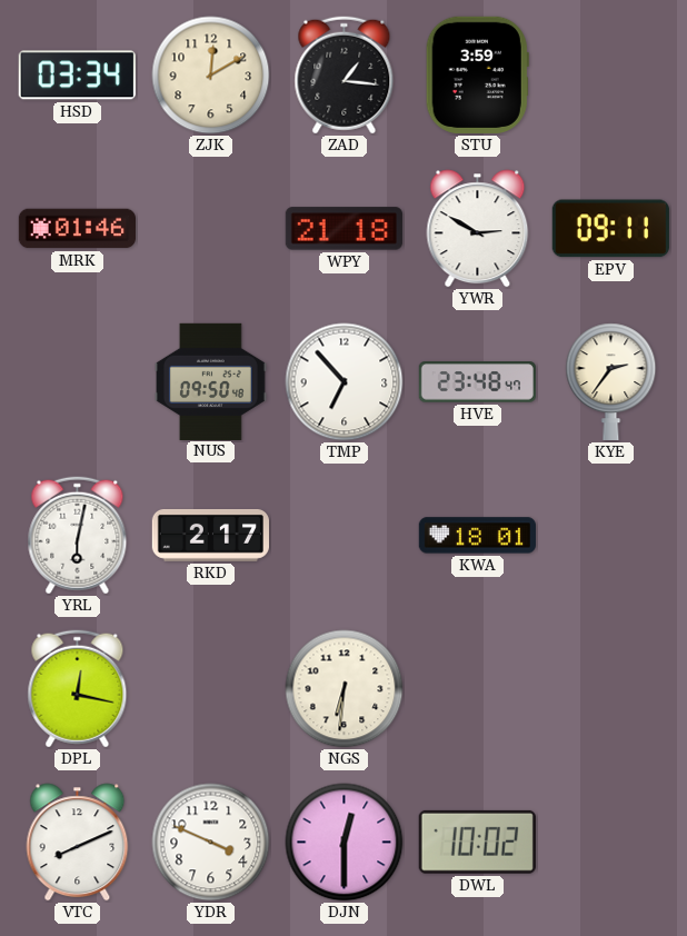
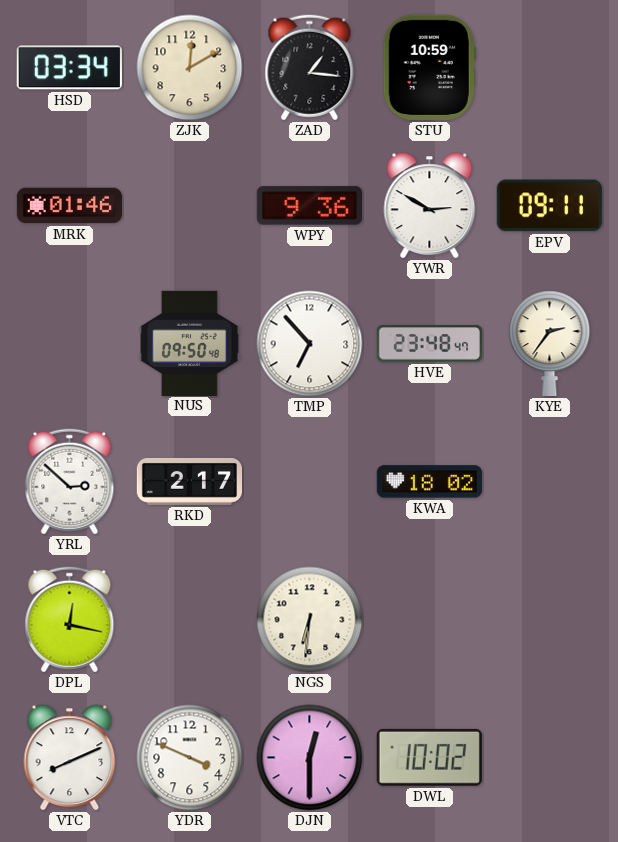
STU: 3:59 -> 10:59
WPY: 21:18 -> 9:36
YRL: 6:02 -> 2:52
KWA: 18:01 -> 18:02
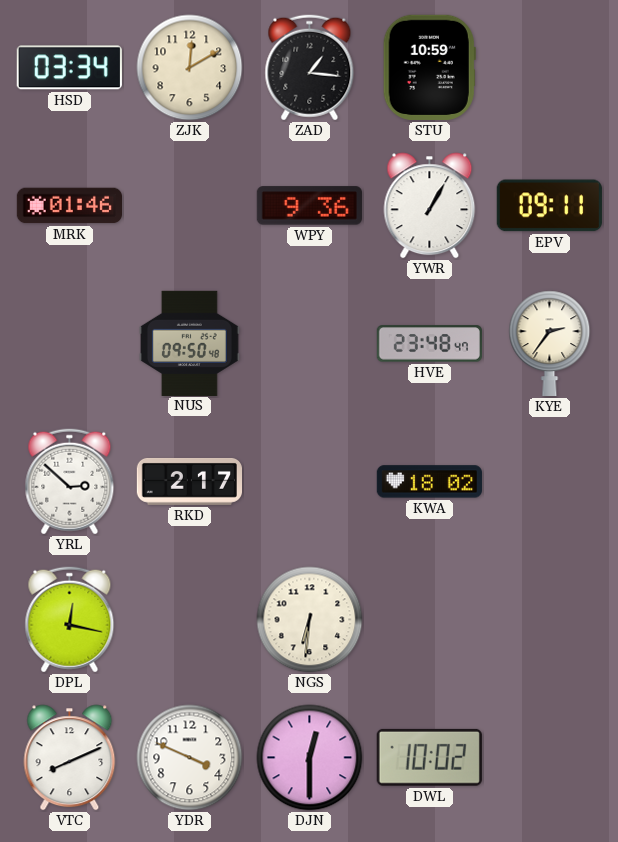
YWR: 2:50 -> 1:05
TMP: 6:53 -> none
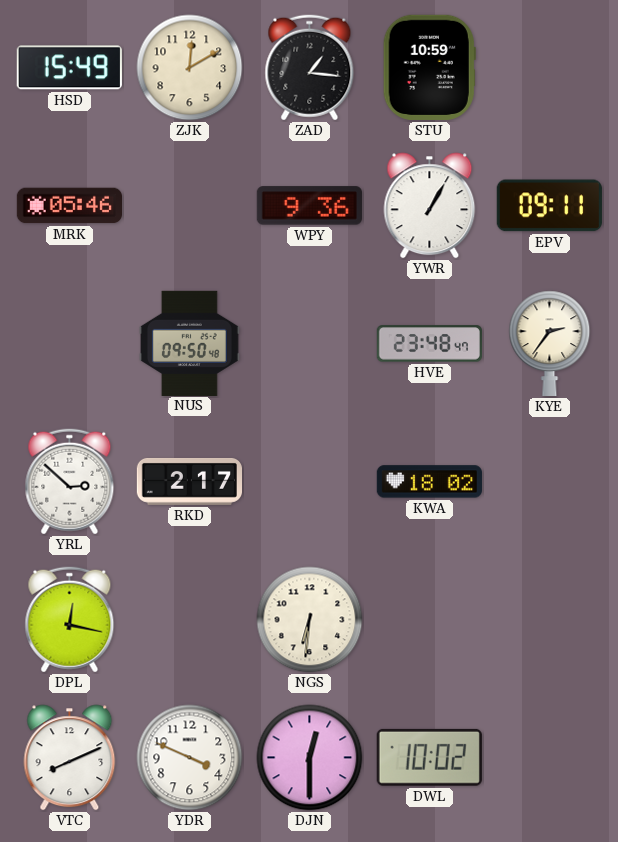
HSD: 03:34 -> 15:49
MRK: 01:46 -> 05:46
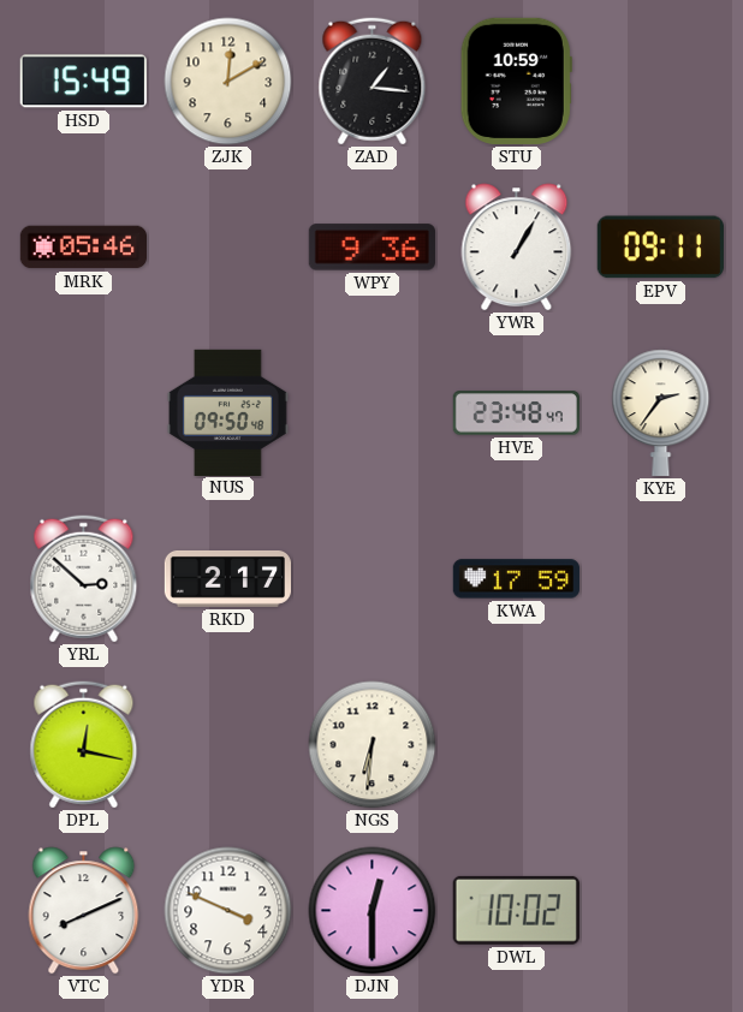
KWA: 18:02 -> 17:59
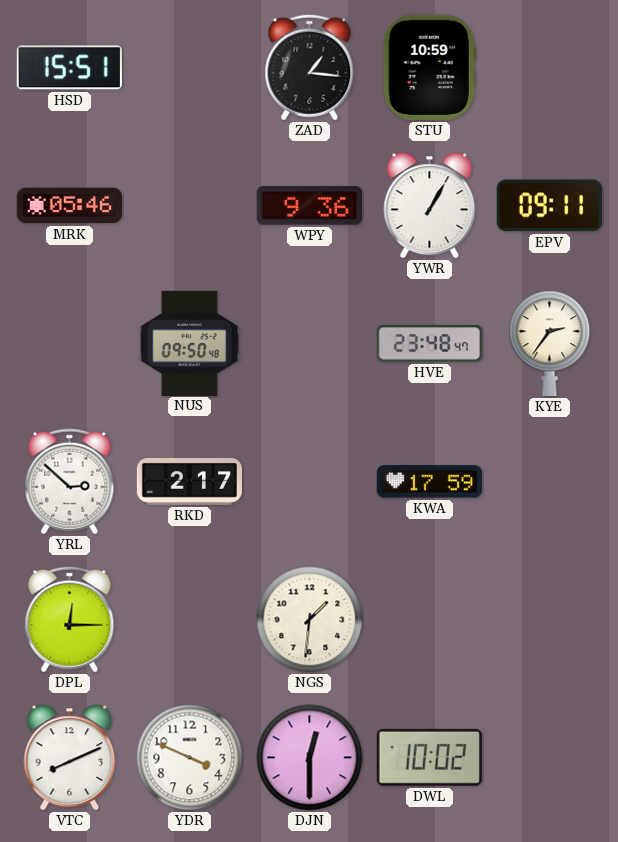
HSD: 15:49 -> 15:51
ZJK: 12:10 -> none
DPL: 12:17 -> 12:15
NGS: 6:31 -> 1:31
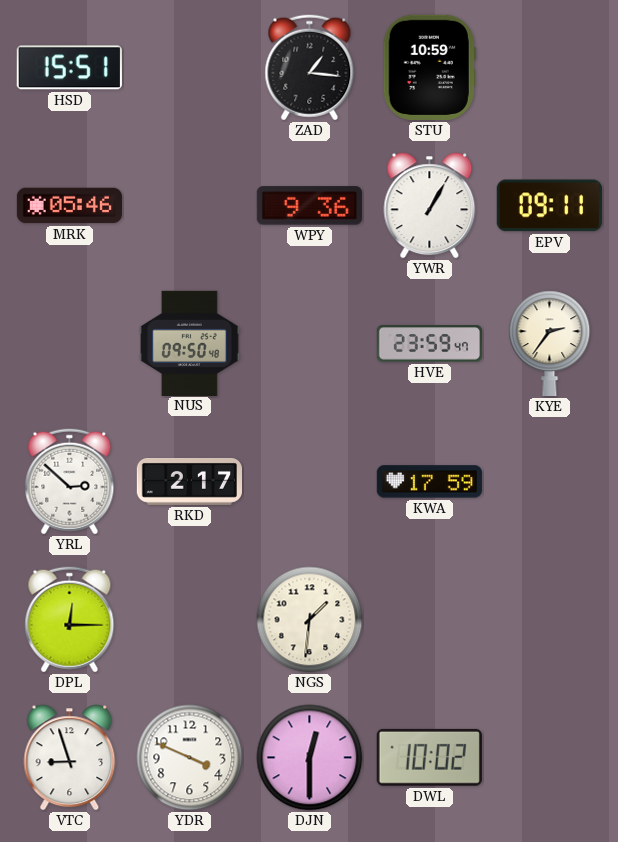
HVE: 23:48 -> 23:59
VTC: 8:11 -> 8:57
